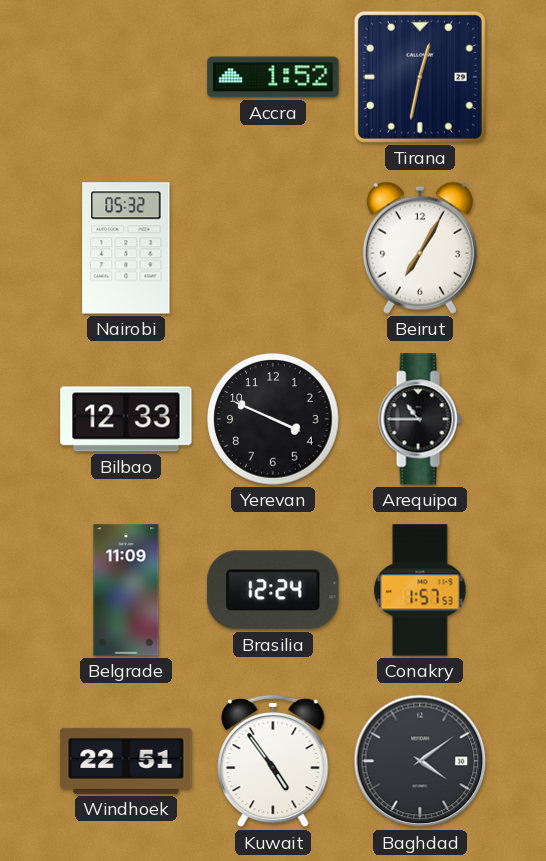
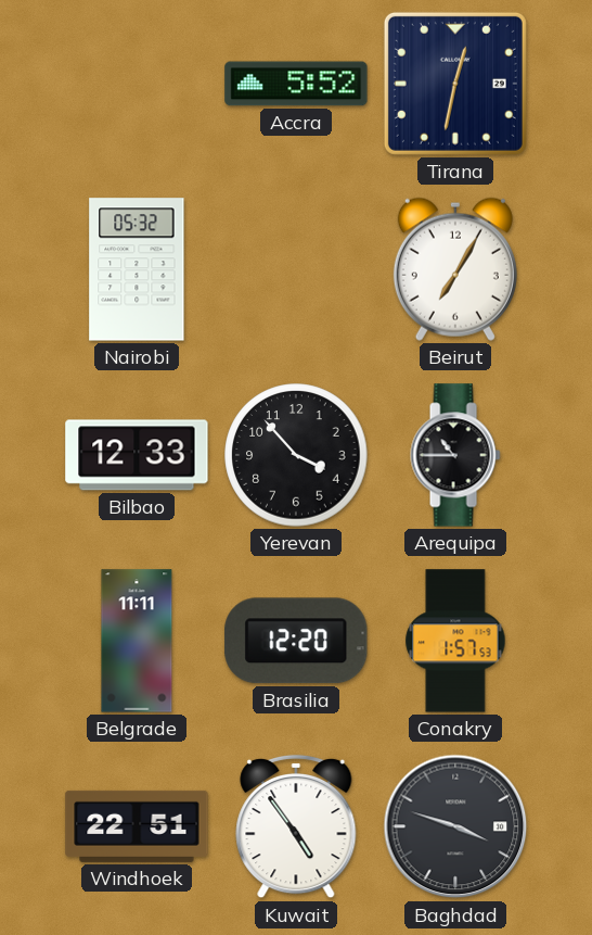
Accra: 1:52 -> 5:52
Yerevan: 3:49 -> 3:53
Belgrade: 11:09 -> 11:11
Brasilia: 12:24 -> 12:20
Baghdad: 4:09 -> 3:48
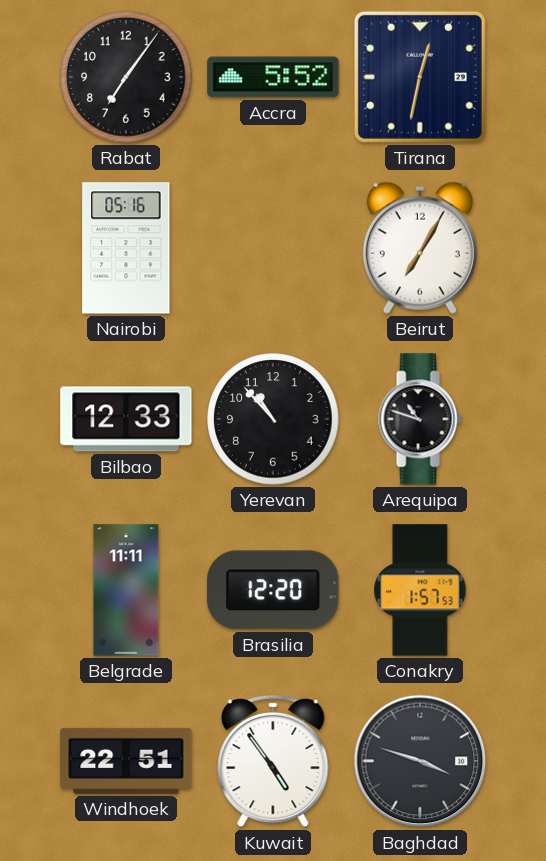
Rabat: none -> 7:06
Nairobi: 05:32 -> 05:16
Yerevan: 3:53 -> 10:53
Arequipa: 10:45 -> 10:48
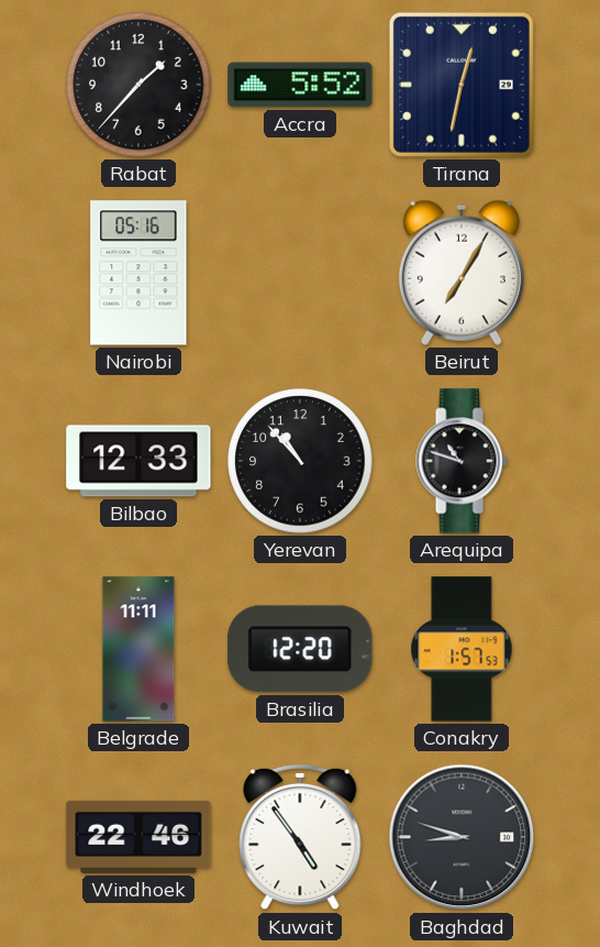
Rabat: 7:06 -> 1:37
Windhoek: 22:51 -> 22:46
Baghdad: 3:48 -> 8:48
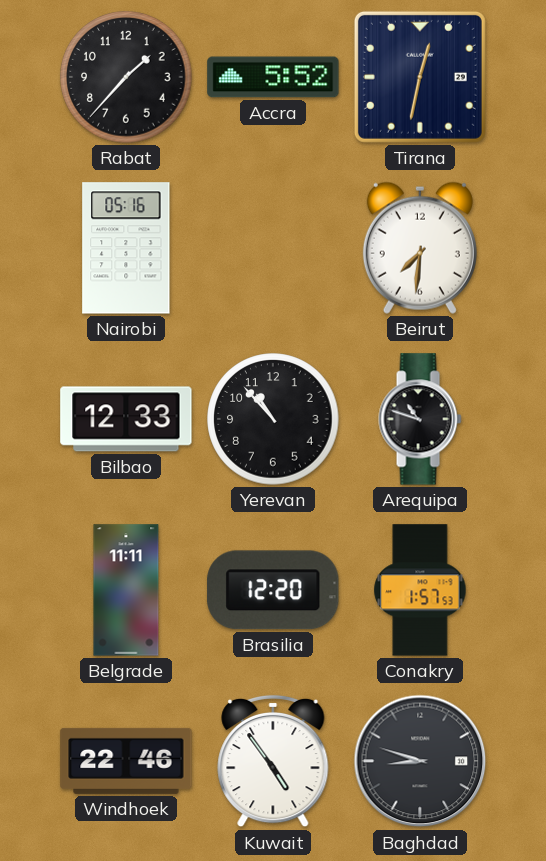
Beirut: 7:05 -> 7:31
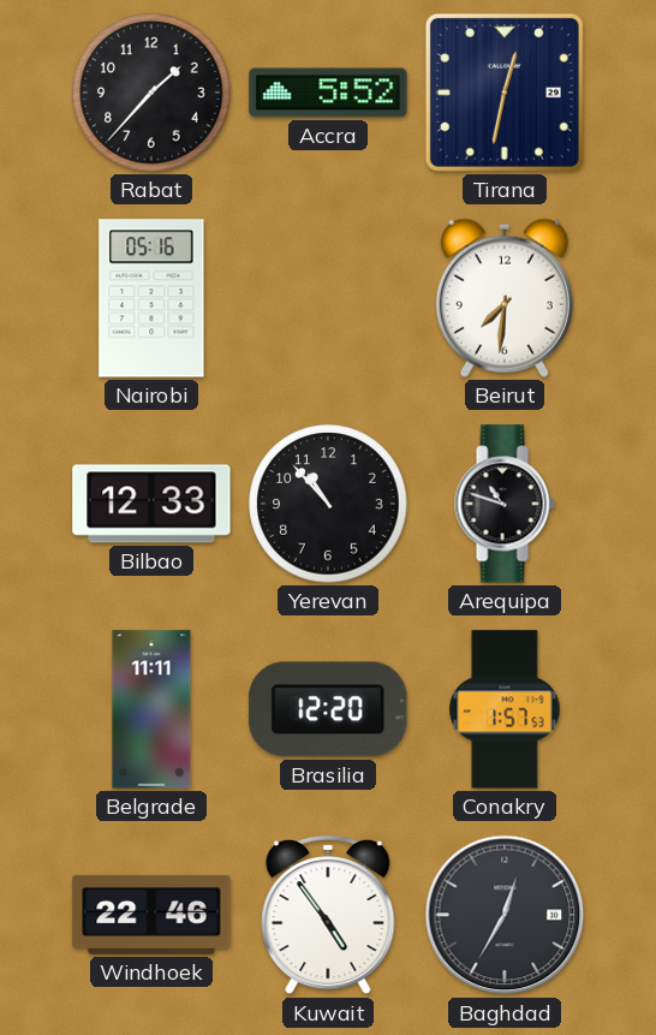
Baghdad: 8:48 -> 12:35
